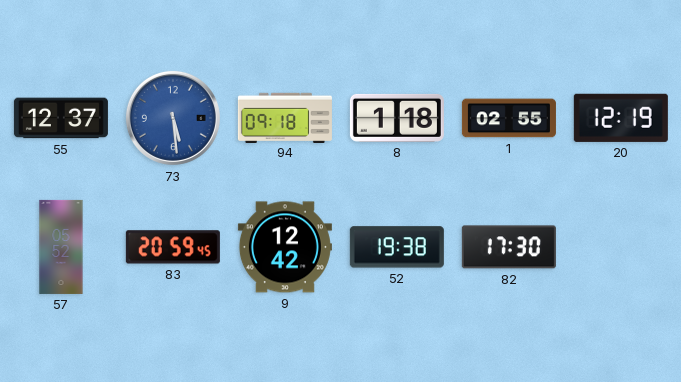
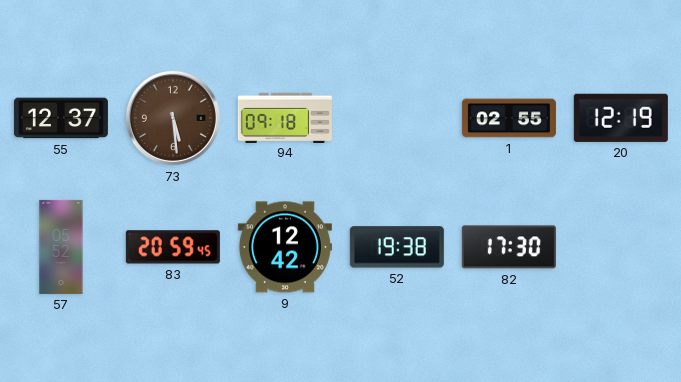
73 dial: blue -> brown
8: 1:18 -> none
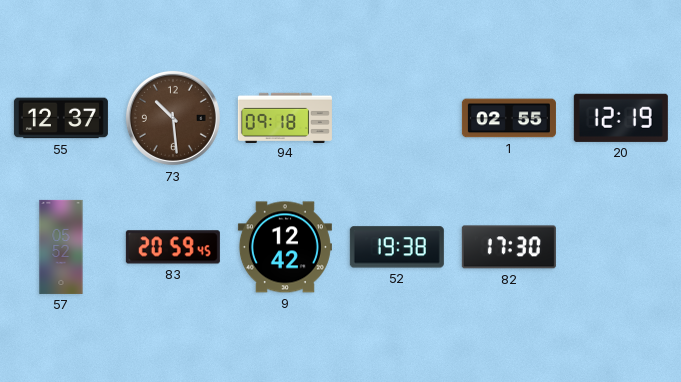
73: 5:29 -> 10:29
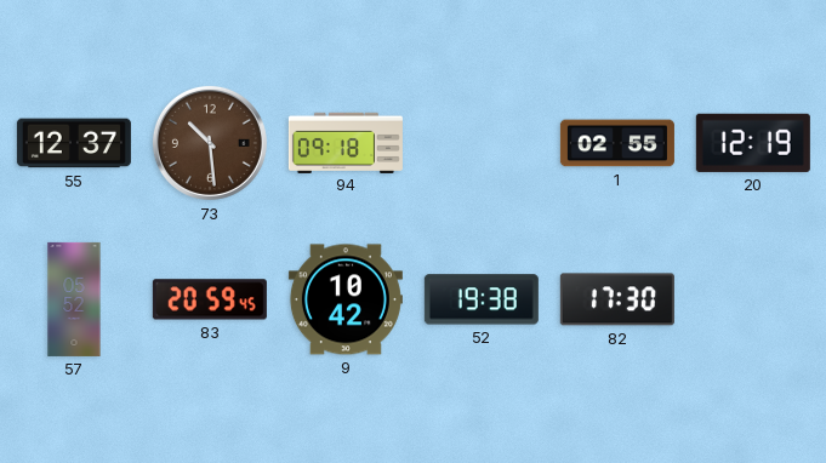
9: 12:42 -> 10:42
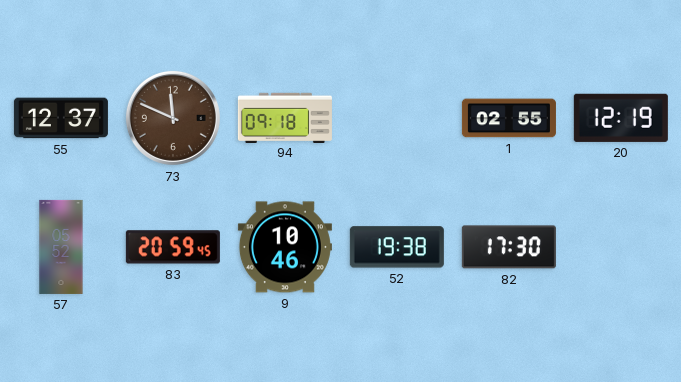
73: 10:29 -> 11:49
9: 10:42 -> 10:46
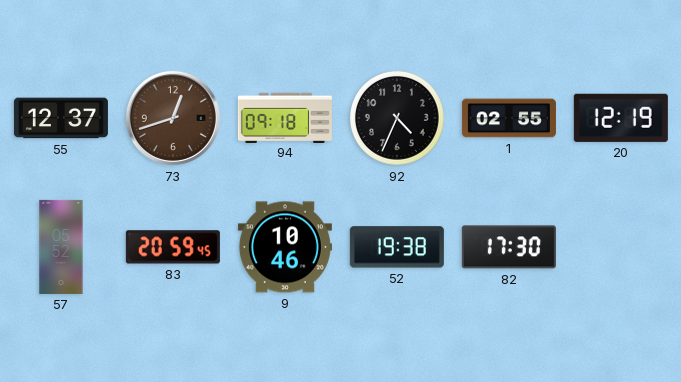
73: 11:49 -> 12:42
92: none -> 4:34
